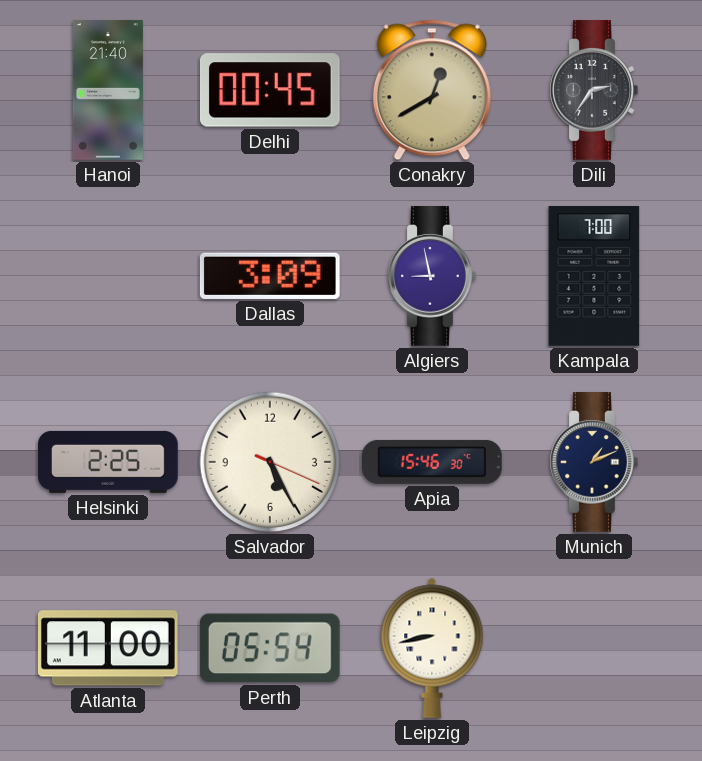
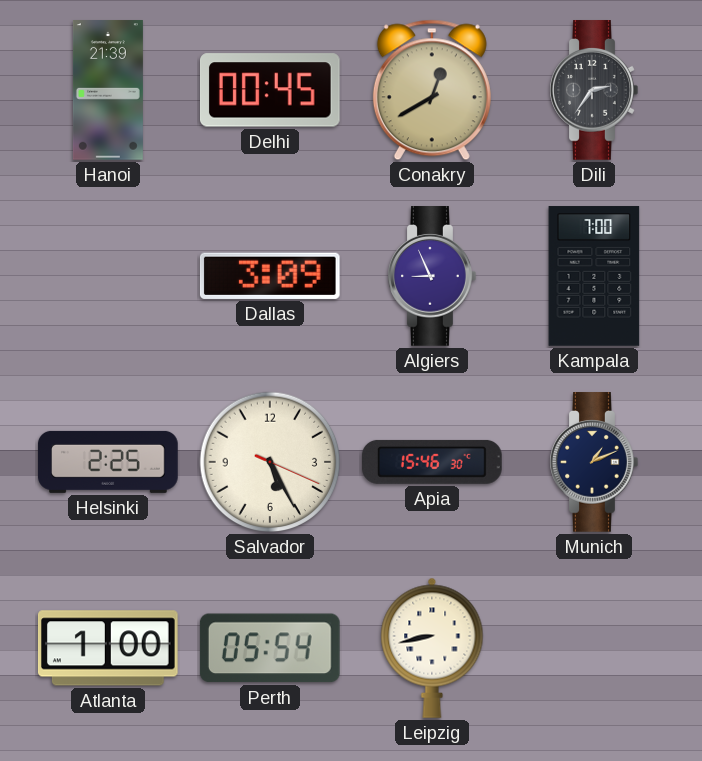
Hanoi: 21:40 -> 21:39
Algiers: 8:58 -> 8:56
Atlanta: 11:00 -> 1:00
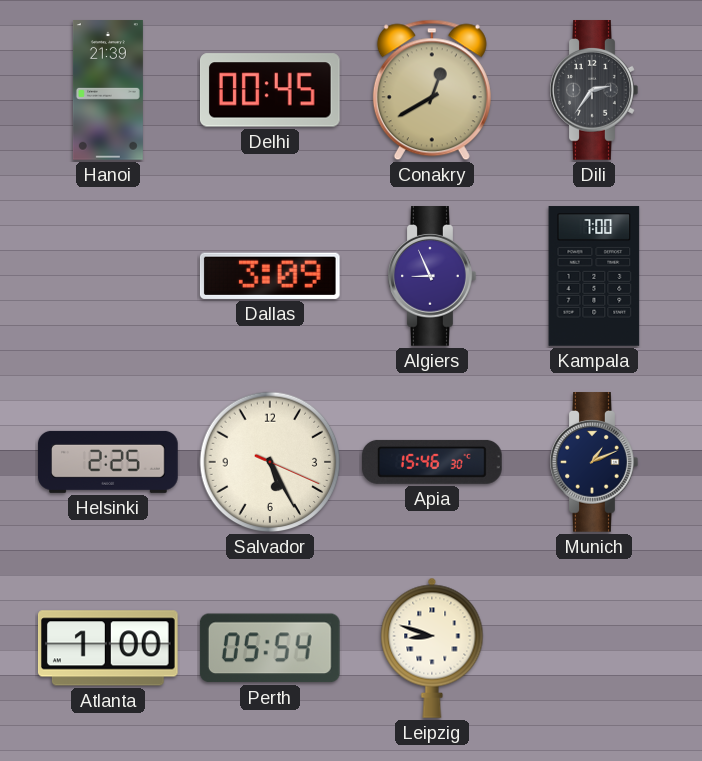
Leipzig: 8:43 -> 8:48
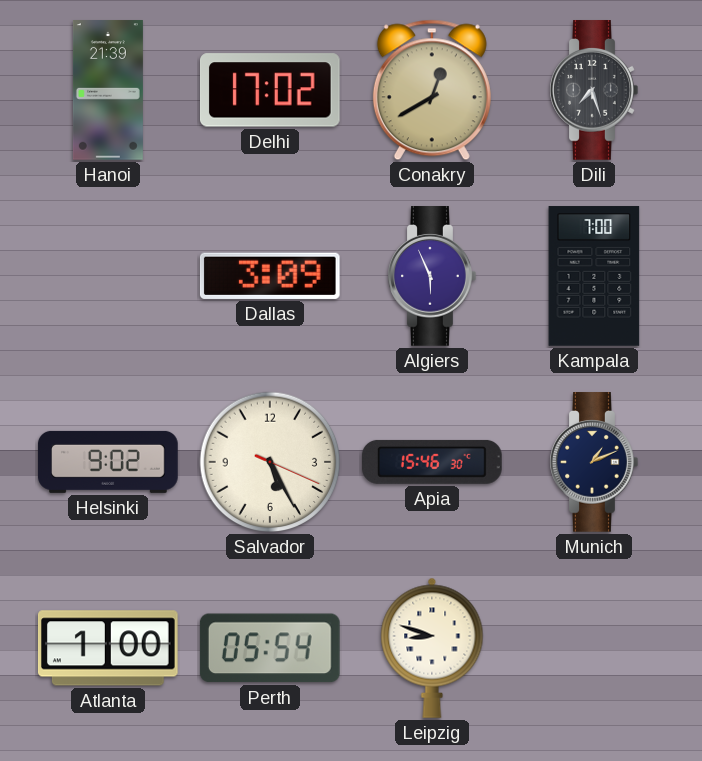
Delhi: 00:45 -> 17:02
Dili: 2:36 -> 7:27
Algiers: 8:56 -> 5:56
Helsinki: 2:25 -> 9:02
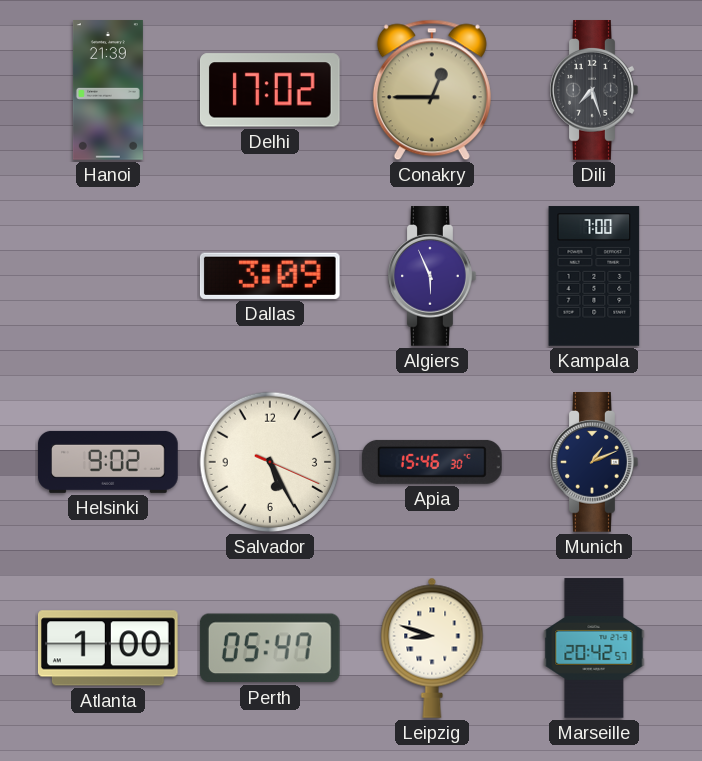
Conakry: 12:40 -> 12:45
Perth: 05:54 -> 05:47
Marseille: none -> 20:42
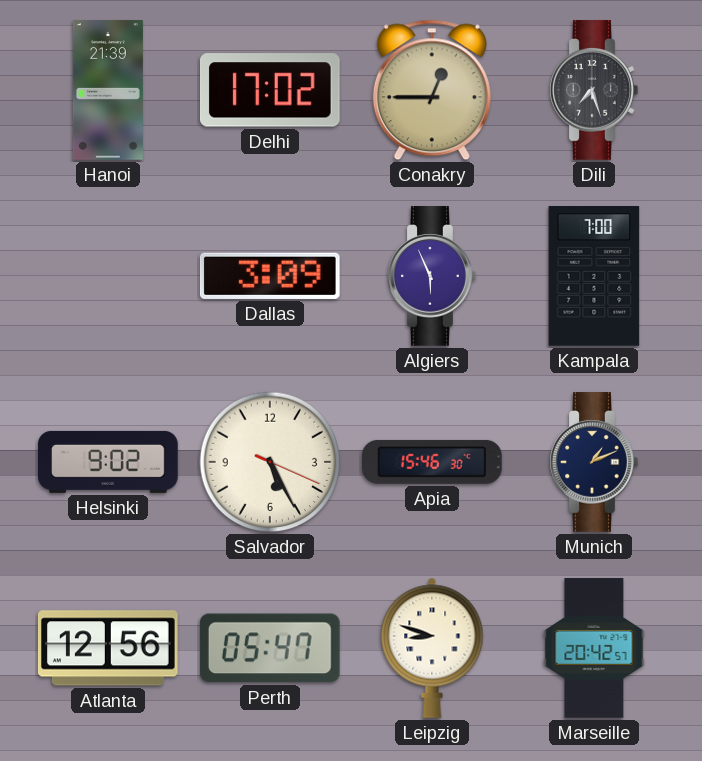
Atlanta: 1:00 -> 12:56
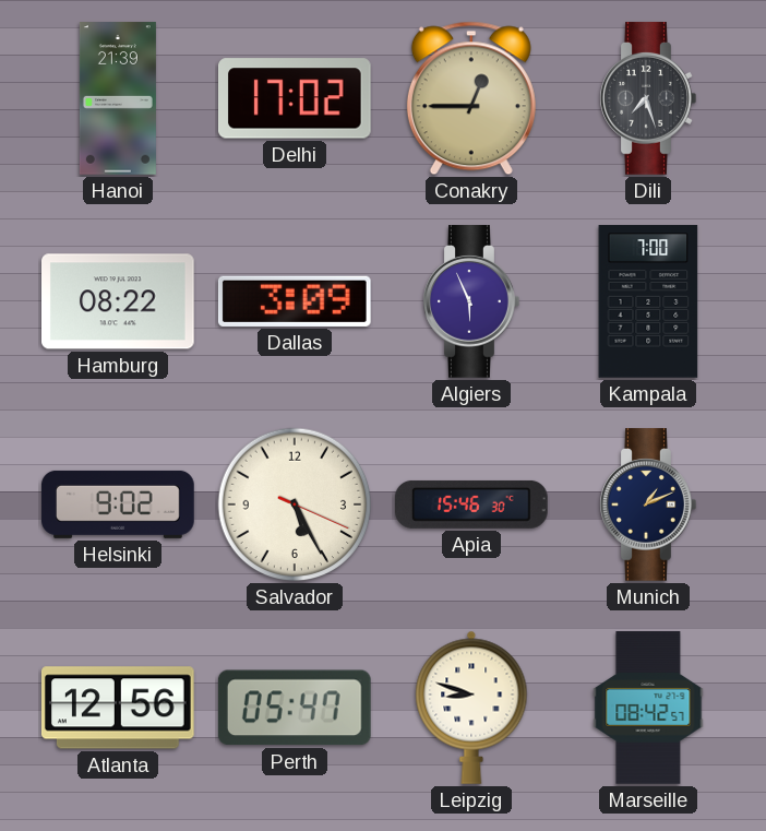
Hamburg: none -> 08:22
Marseille: 20:42 -> 08:42
